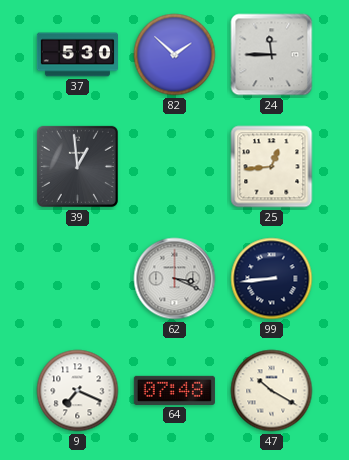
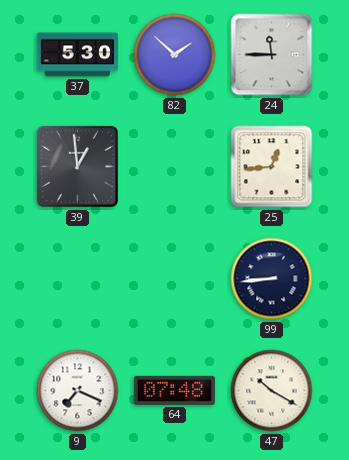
62: 3:19 -> none
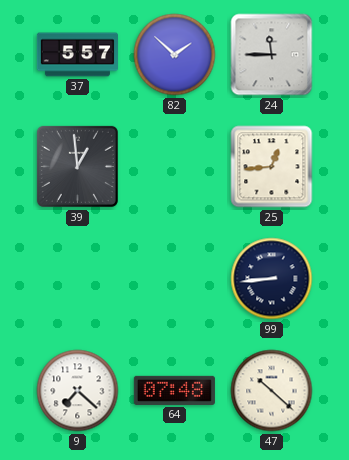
37: 5:30 -> 5:57
9: 7:19 -> 7:22
47: 10:20 -> 10:22
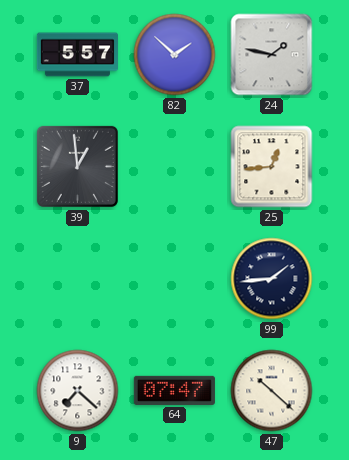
24: 11:45 -> 1:47
99: 8:44 -> 1:44
64: 07:48 -> 07:47
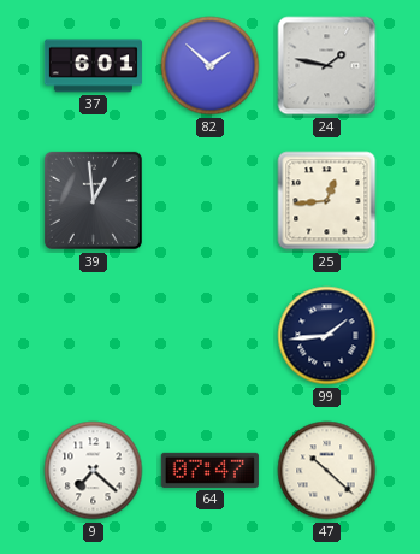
37: 5:57 -> 6:01
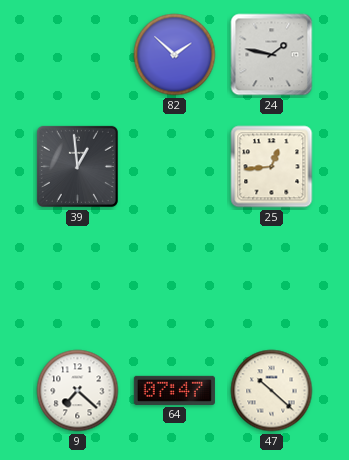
37: 6:01 -> none
99: 1:44 -> none
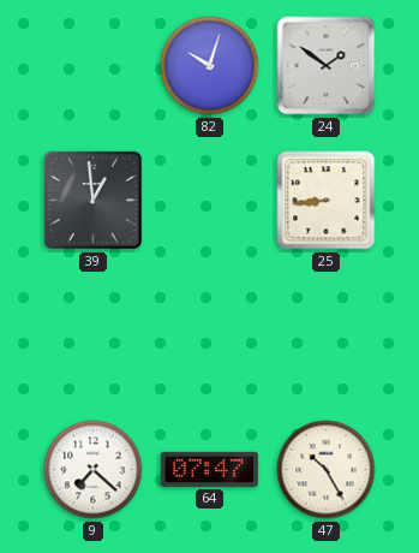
82: 1:52 -> 10:03
24: 1:47 -> 1:51
25: 12:44 -> 8:44
47: 10:22 -> 10:25
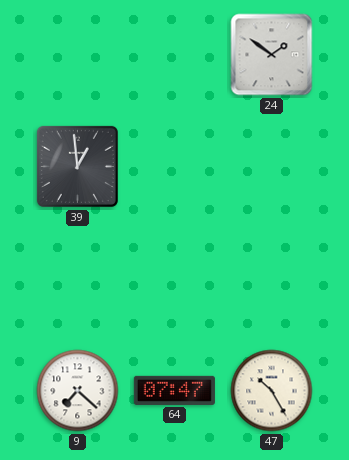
82: 10:03 -> none
25: 8:44 -> none
